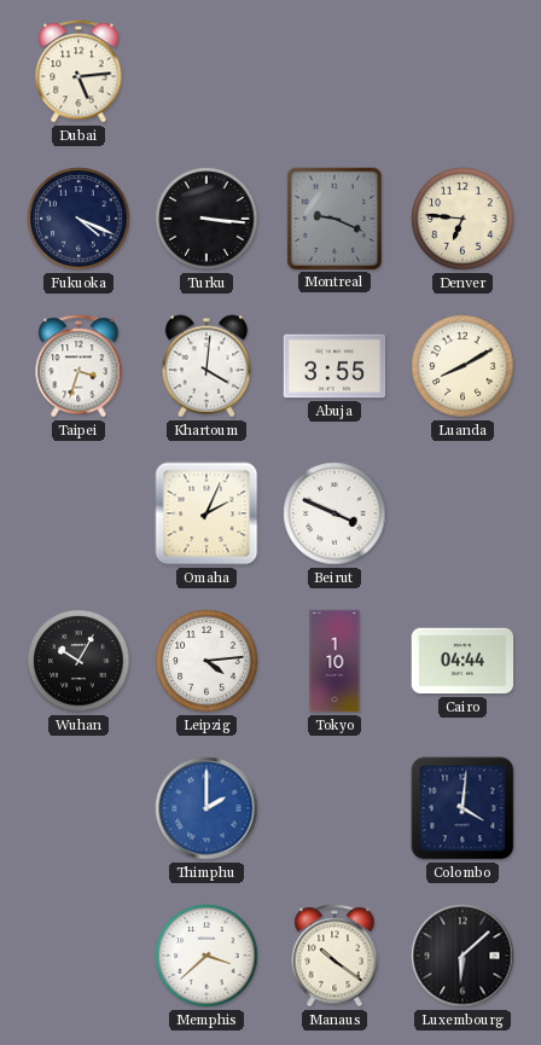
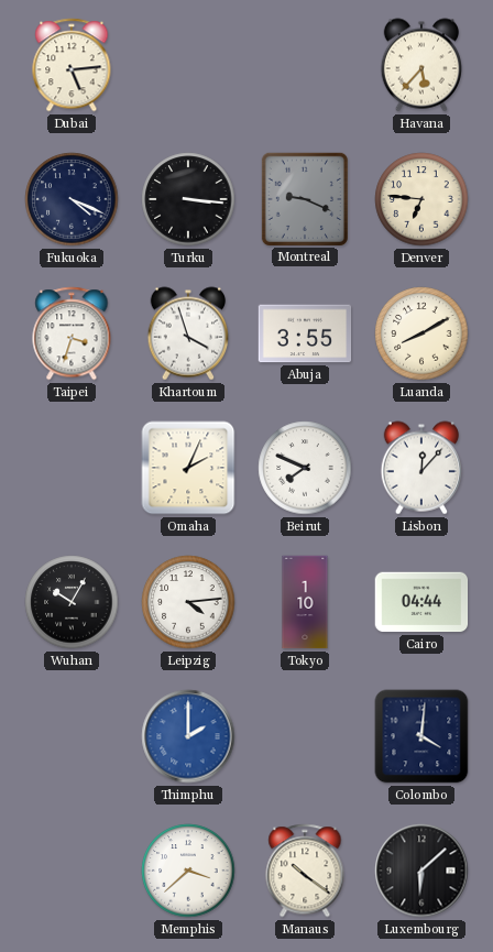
Havana: none -> 5:37
Khartoum: 4:01 -> 3:57
Beirut: 3:49 -> 7:49
Lisbon: none -> 12:07
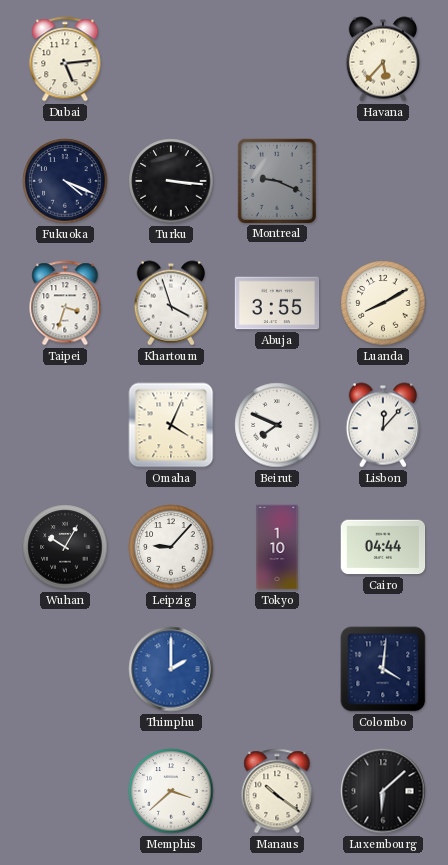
Denver: 6:46 -> none
Omaha: 2:04 -> 4:04
Leipzig: 4:14 -> 9:07
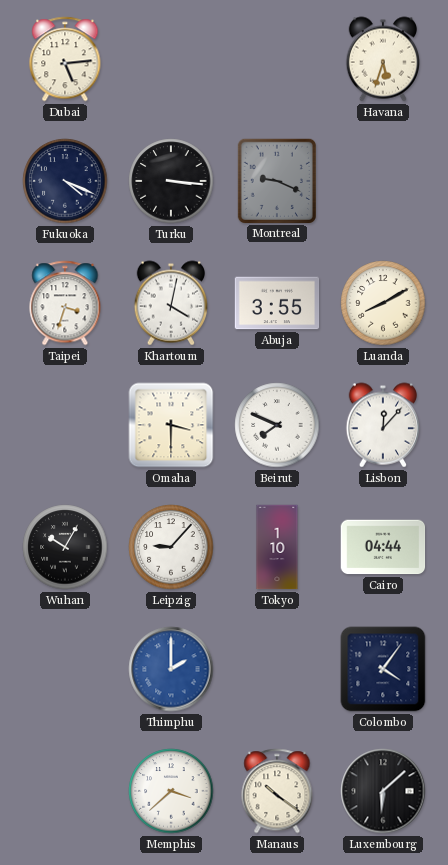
Havana: 5:37 -> 5:33
Khartoum: 3:57 -> 4:02
Omaha: 4:04 -> 3:30
Colombo: 4:01 -> 4:06
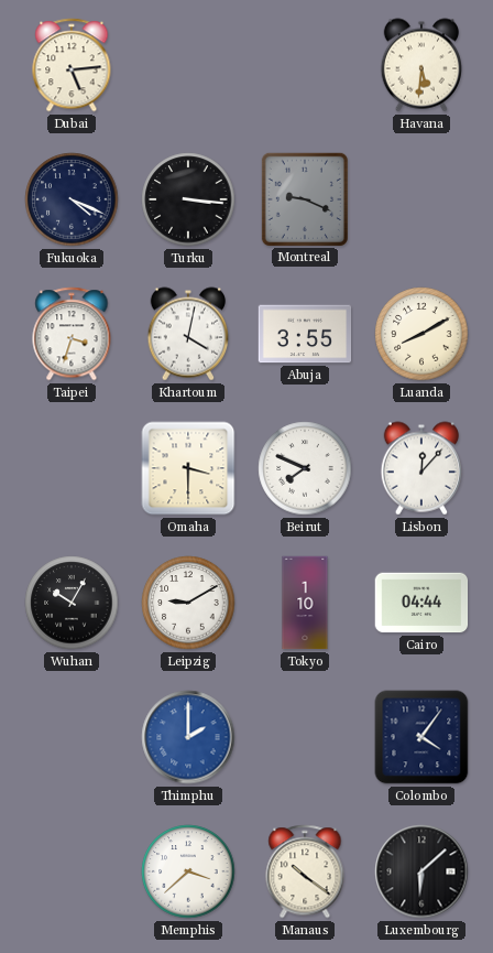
Havana: 5:33 -> 5:31
Leipzig: 9:07 -> 9:10
